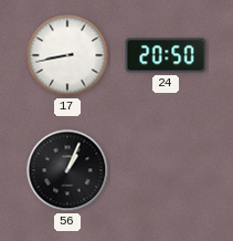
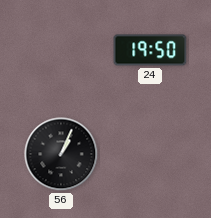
17: 8:43 -> none
24: 20:50 -> 19:50
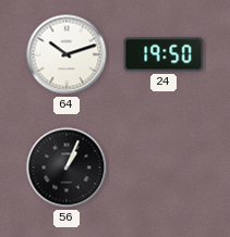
64: none -> 10:12
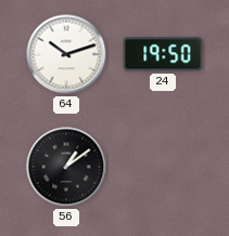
56: 1:04 -> 1:09
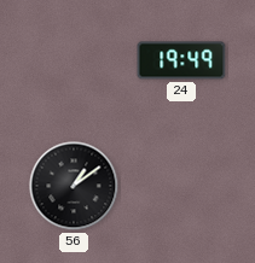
64: 10:12 -> none
24: 19:50 -> 19:49
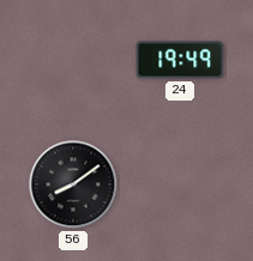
56: 1:09 -> 8:09
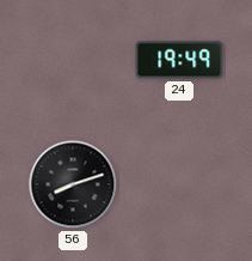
56: 8:09 -> 8:12
